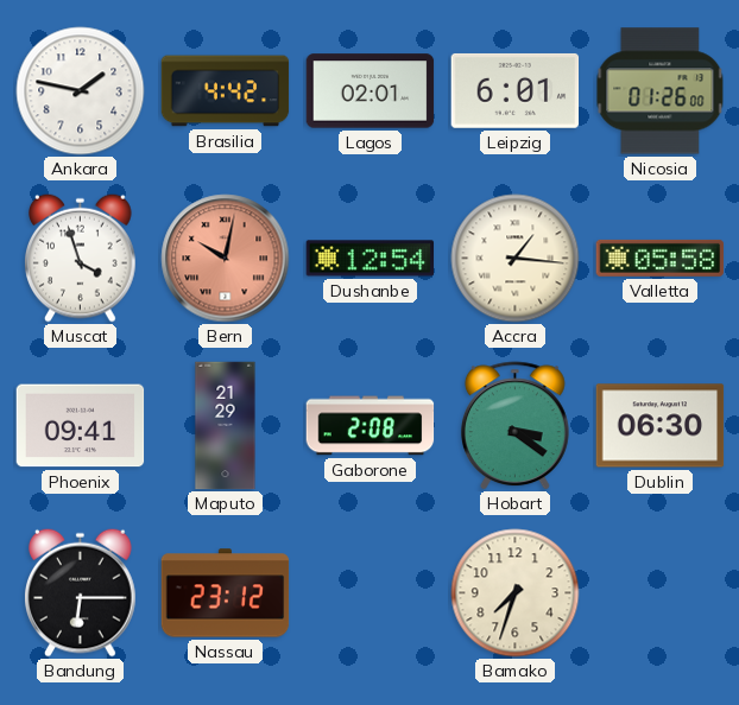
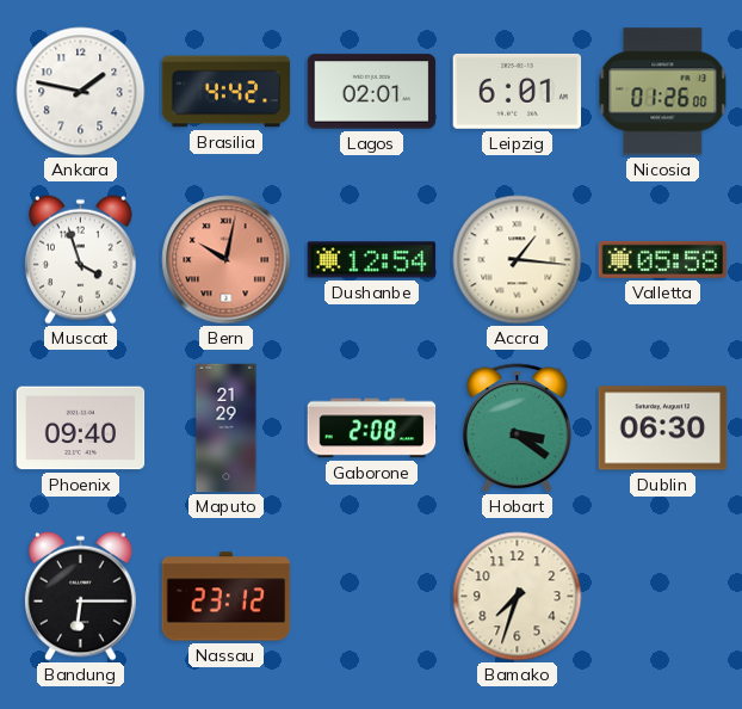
Phoenix: 09:41 -> 09:40
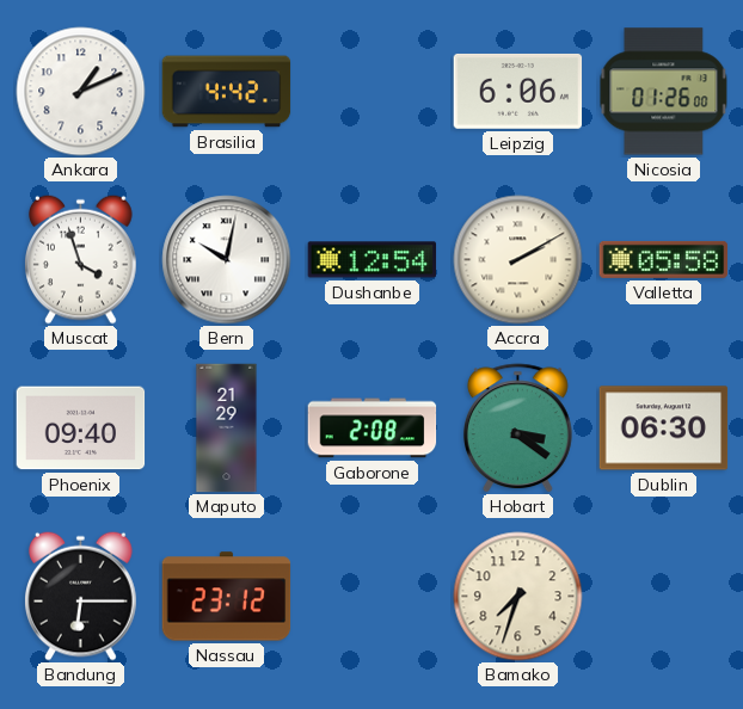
Ankara: 1:47 -> 1:11
Lagos: 02:01 -> none
Leipzig: 6:01 -> 6:06
Bern dial: salmon -> white
Accra: 1:16 -> 2:10
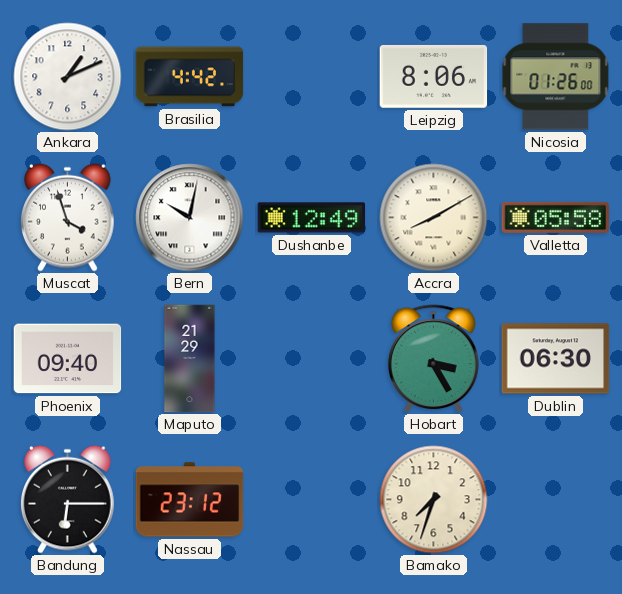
Leipzig: 6:06 -> 8:06
Dushanbe: 12:54 -> 12:49
Accra: 2:10 -> 8:10
Gaborone: 2:08 -> none
Hobart: 3:21 -> 3:25
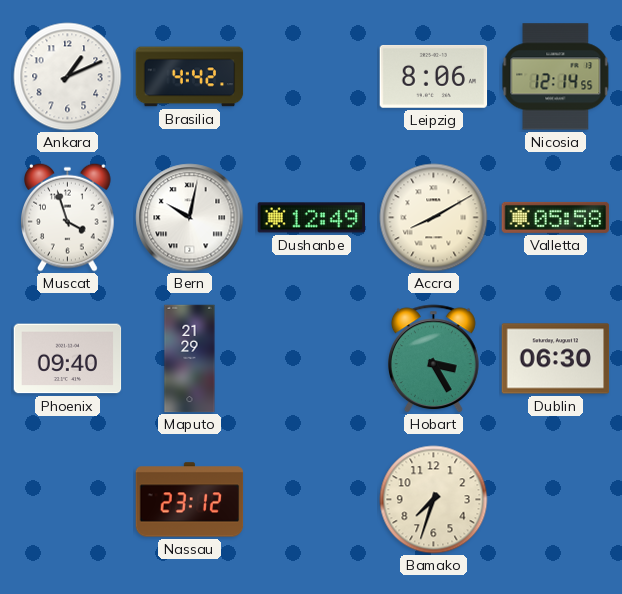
Nicosia: 01:26 -> 12:14
Bandung: 6:15 -> none
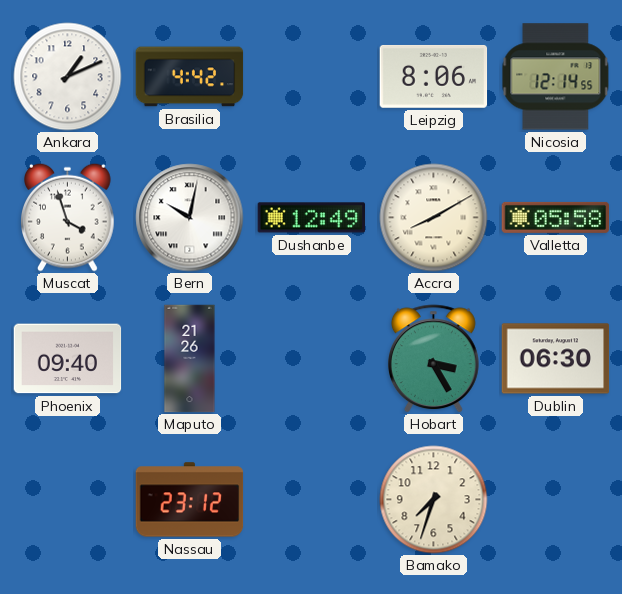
Maputo: 21:29 -> 21:26
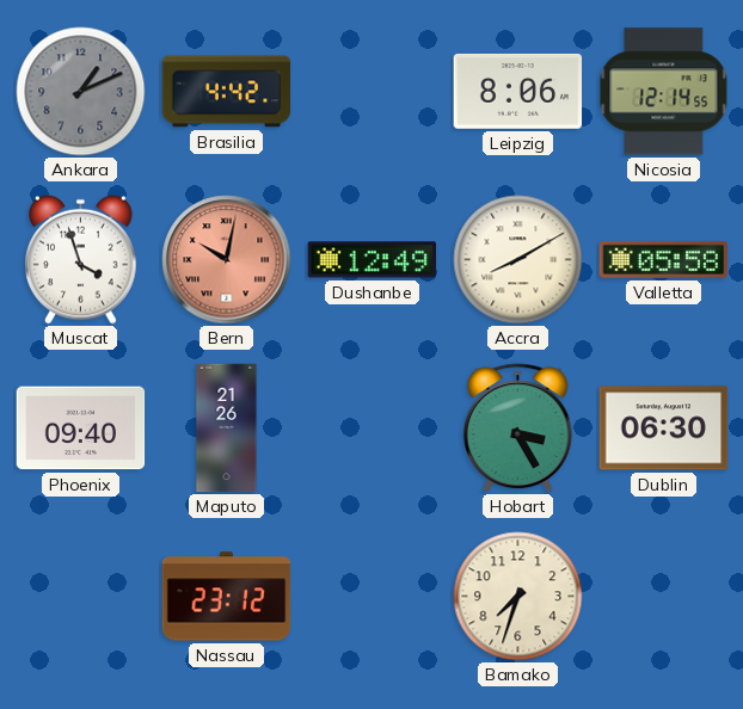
Ankara dial: white -> grey
Bern dial: white -> salmon
